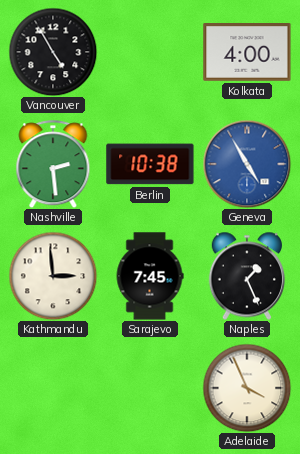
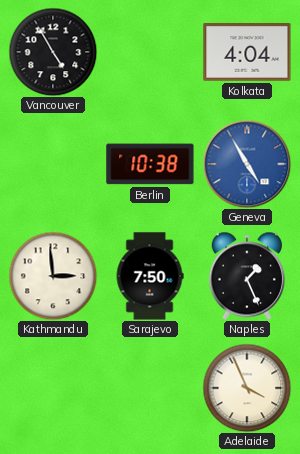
Kolkata: 4:00 -> 4:04
Nashville: 2:29 -> none
Sarajevo: 7:45 -> 7:50
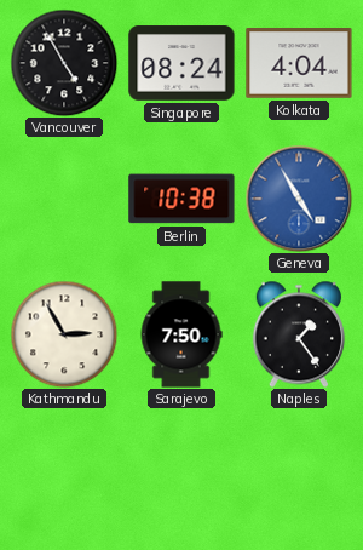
Singapore: none -> 08:24
Kathmandu: 2:59 -> 2:55
Naples: 1:26 -> 1:24
Adelaide: 3:56 -> none
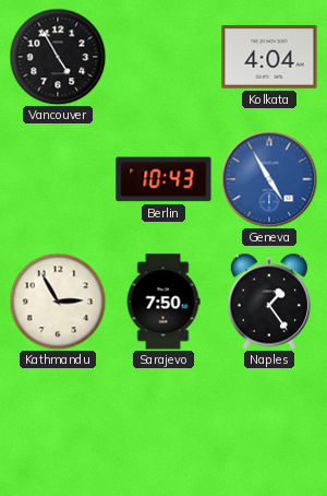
Singapore: 08:24 -> none
Berlin: 10:38 -> 10:43
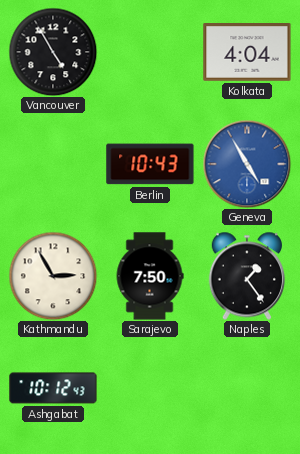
Ashgabat: none -> 10:12
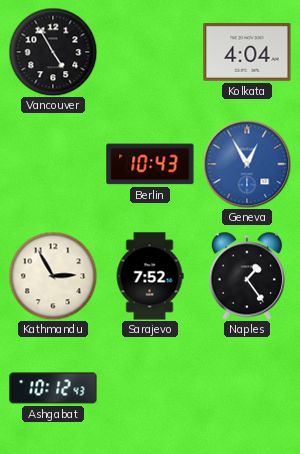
Geneva: 4:55 -> 12:55
Sarajevo: 7:50 -> 7:52
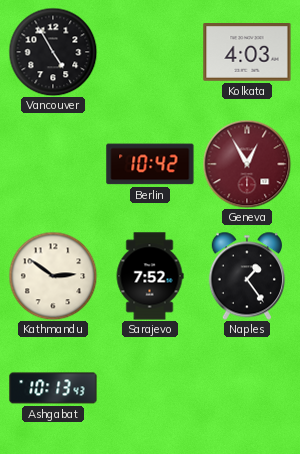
Kolkata: 4:04 -> 4:03
Berlin: 10:43 -> 10:42
Geneva dial: blue -> burgundy
Kathmandu: 2:55 -> 2:51
Ashgabat: 10:12 -> 10:13
